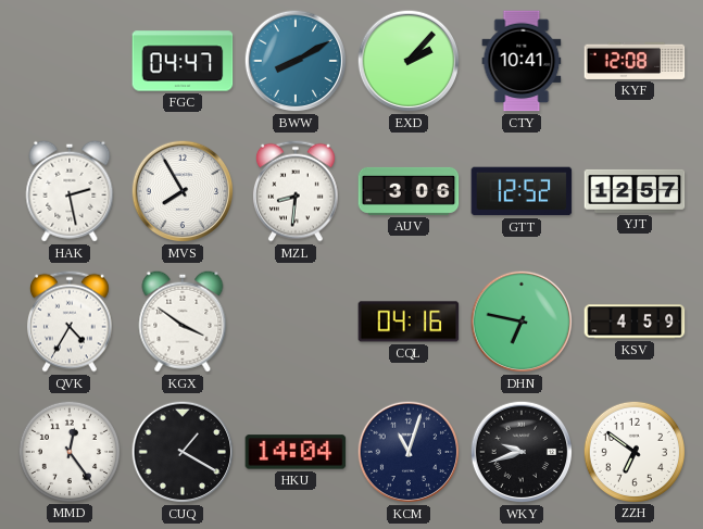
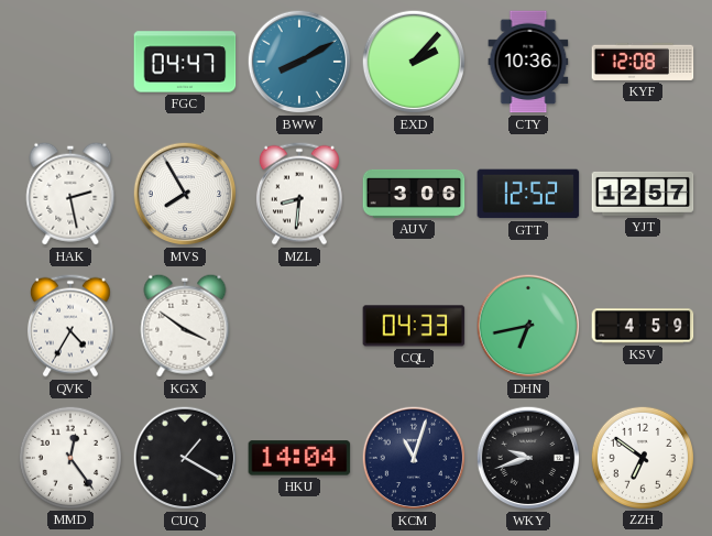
CTY: 10:41 -> 10:36
CQL: 04:16 -> 04:33
DHN: 6:47 -> 6:43
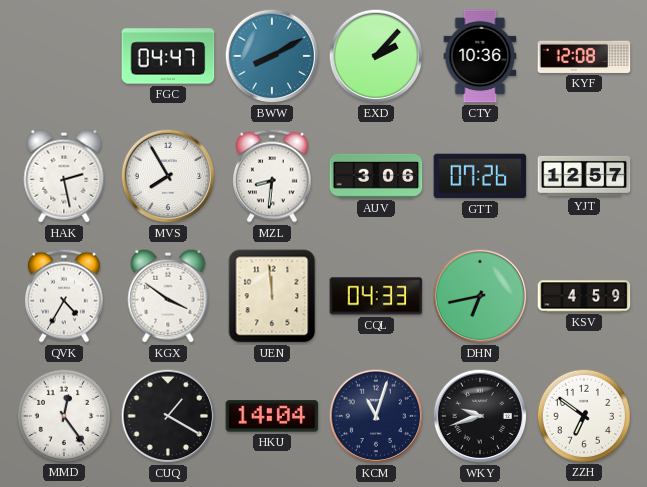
GTT: 12:52 -> 07:26
UEN: none -> 11:59
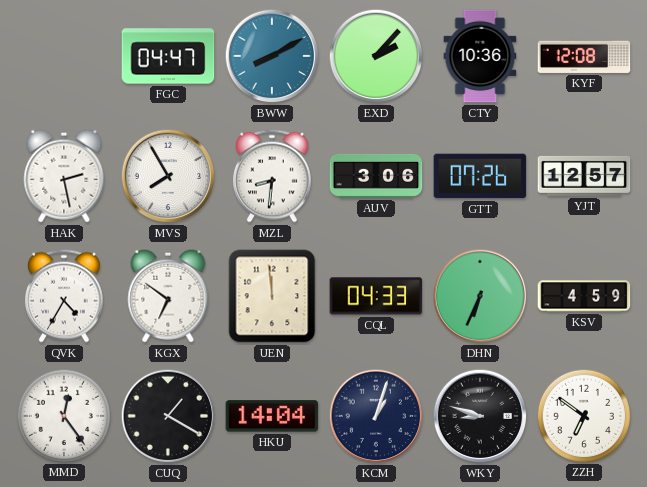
KGX: 3:51 -> 6:51
DHN: 6:43 -> 6:34
KCM: 11:03 -> 1:03
WKY: 9:42 -> 8:48
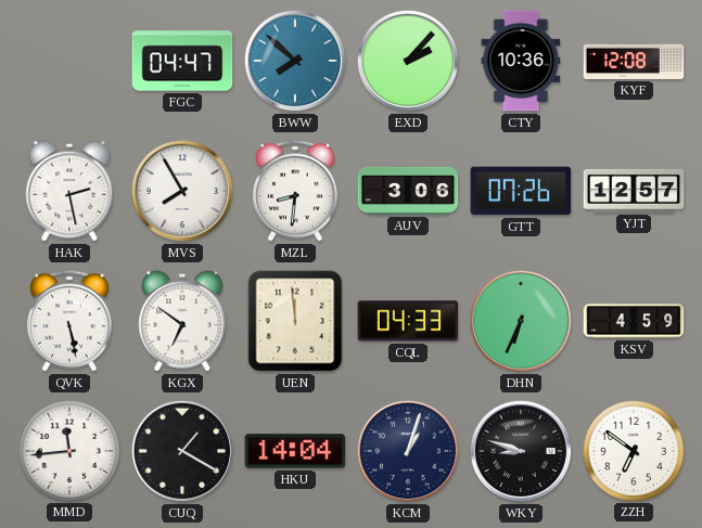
BWW: 8:10 -> 7:52
QVK: 4:35 -> 5:28
MMD: 12:24 -> 11:44
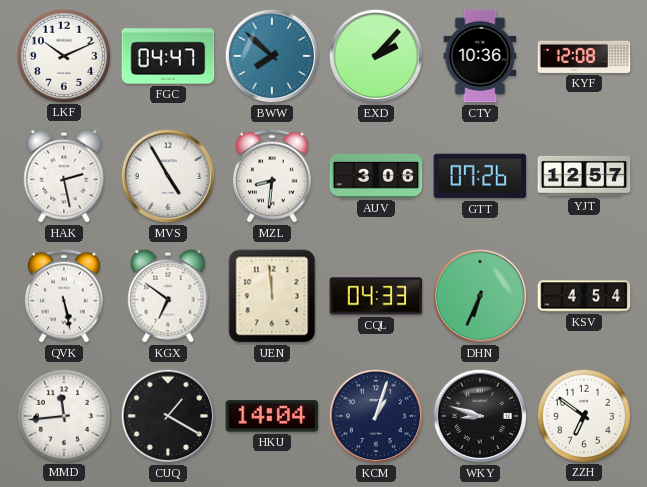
LKF: none -> 10:11
MVS: 7:55 -> 4:55
KSV: 4:59 -> 4:54
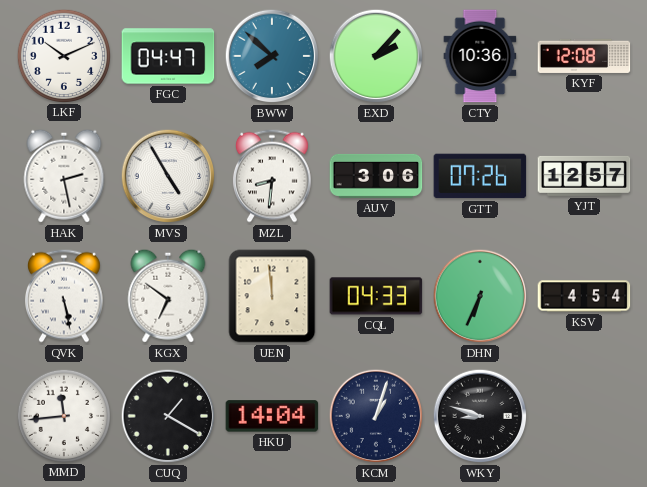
ZZH: 6:51 -> none
